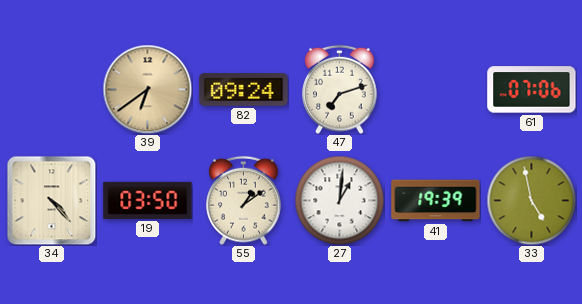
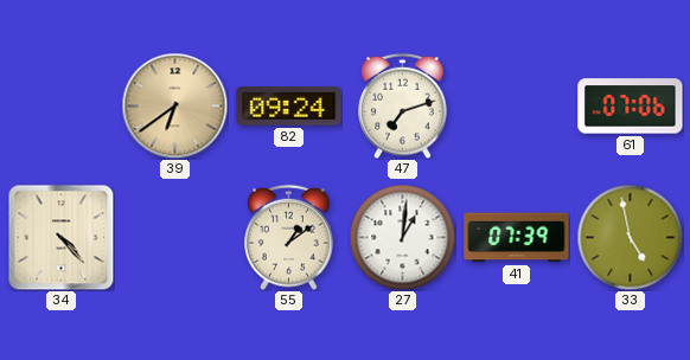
19: 03:50 -> none
41: 19:39 -> 07:39
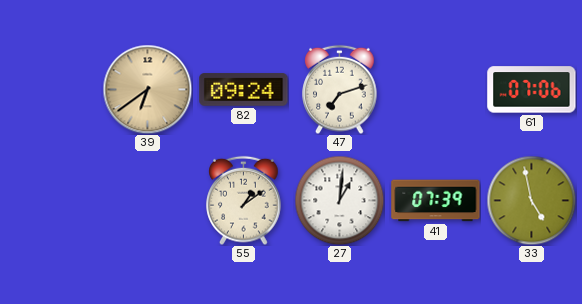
34: 4:23 -> none
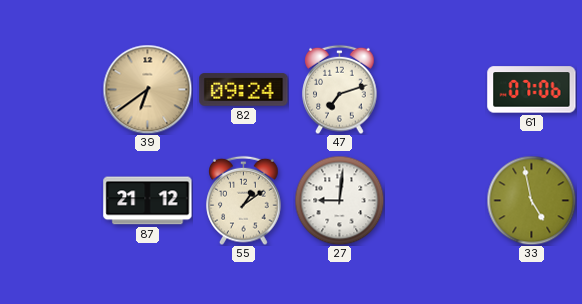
87: none -> 21:12
27: 1:01 -> 9:01
41: 07:39 -> none
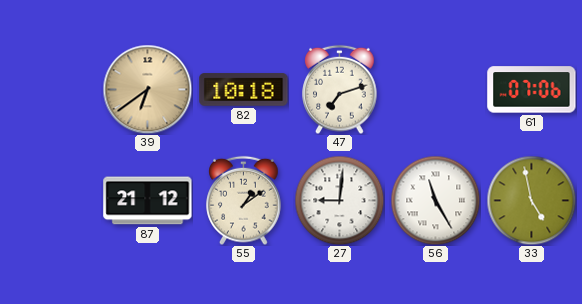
82: 09:24 -> 10:18
56: none -> 11:25
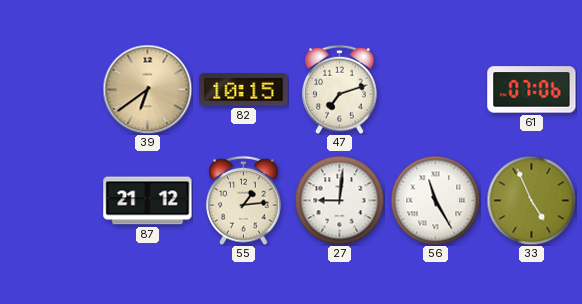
82: 10:18 -> 10:15
55: 1:09 -> 1:14
33: 4:58 -> 4:56
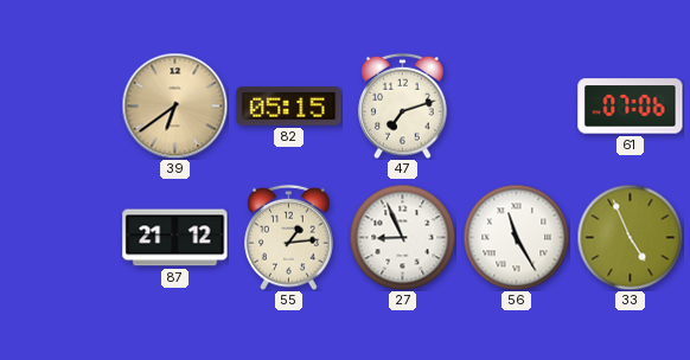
82: 10:15 -> 05:15
27: 9:01 -> 8:56
